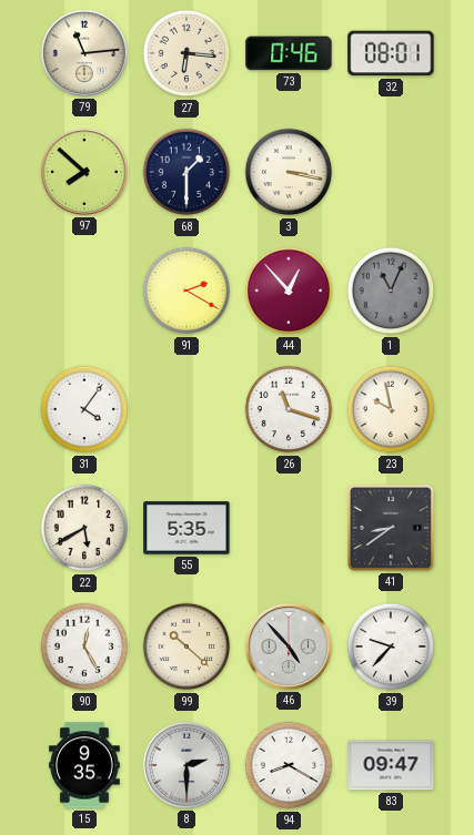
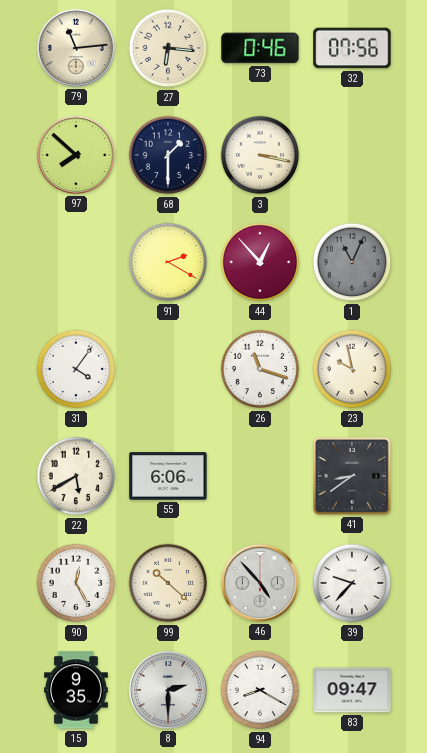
32: 08:01 -> 07:56
55: 5:35 -> 6:06
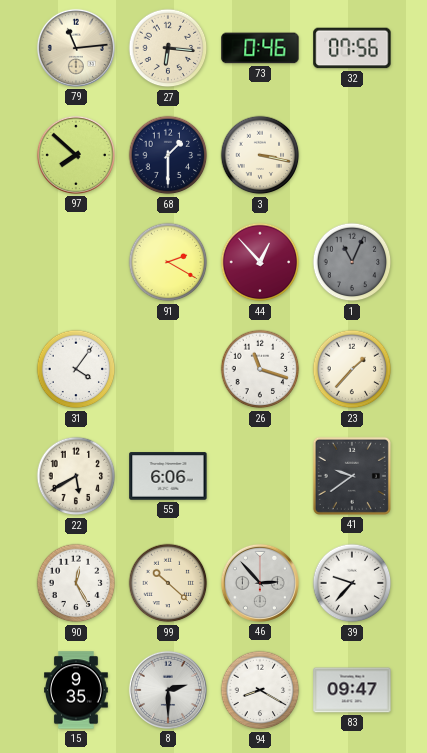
23: 9:58 -> 1:37
41: 8:39 -> 9:39
46: 4:53 -> 2:53
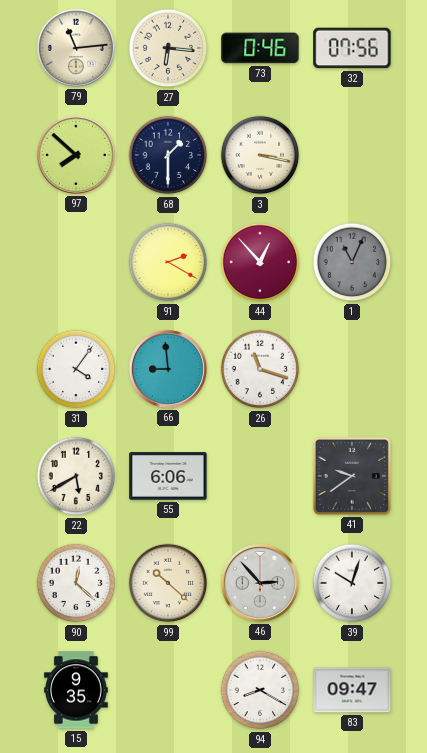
66: none -> 8:59
23: 1:37 -> none
90: 12:25 -> 12:22
39: 9:37 -> 10:03
8: 2:30 -> none
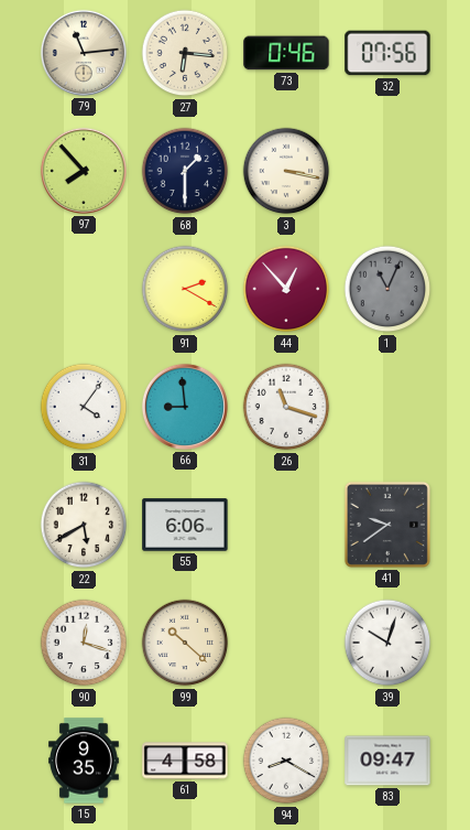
97: 7:52 -> 7:53
90: 12:22 -> 12:18
46: 2:53 -> none
61: none -> 4:58
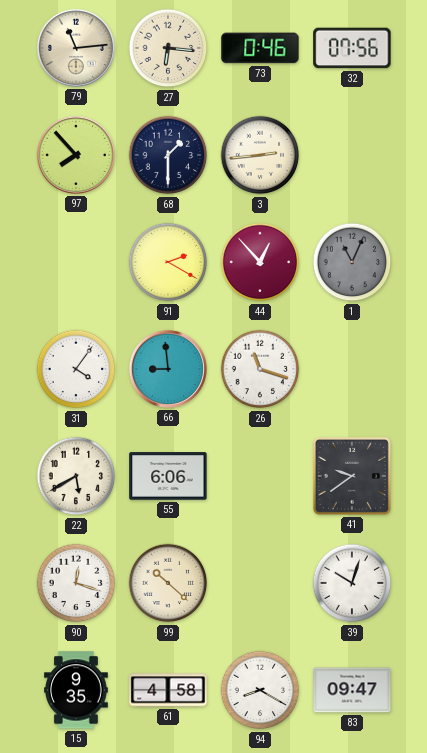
3: 3:17 -> 2:44
